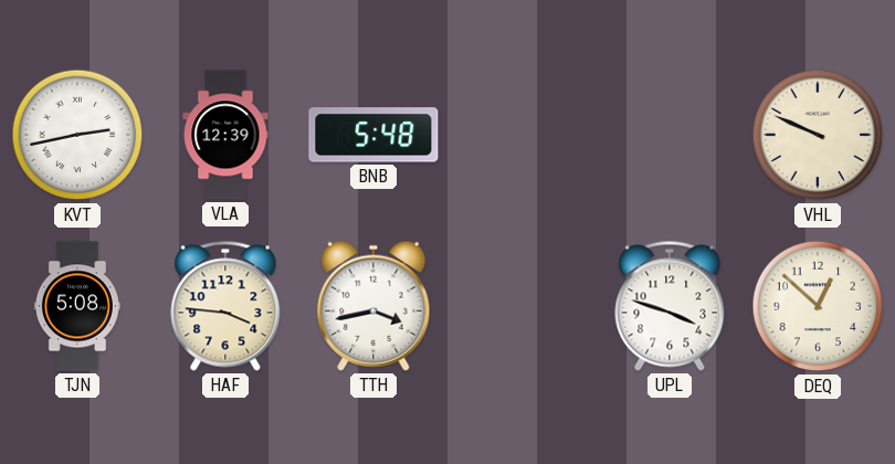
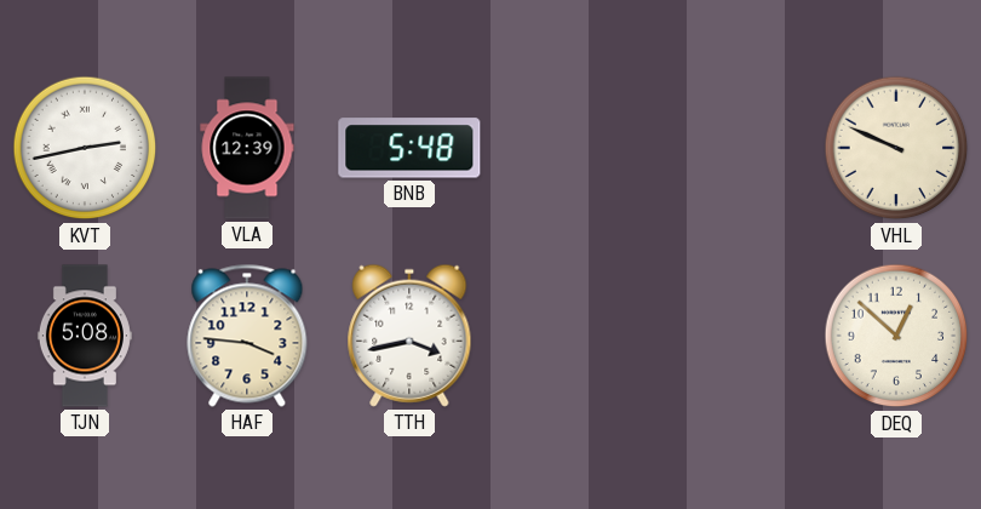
UPL: 3:48 -> none
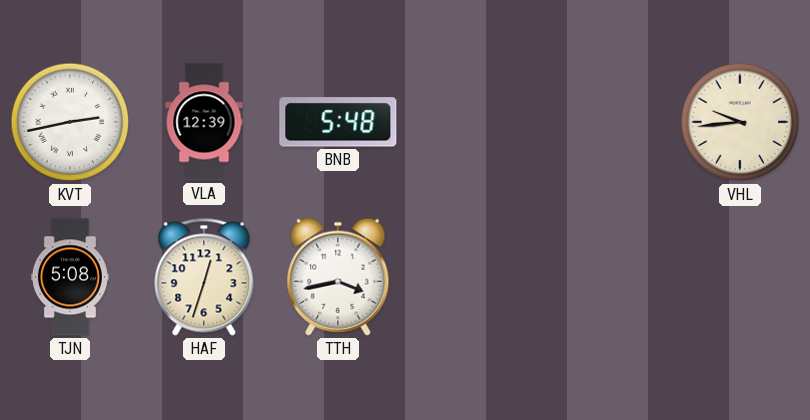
VHL: 9:49 -> 9:44
HAF: 3:46 -> 12:33
DEQ: 12:52 -> none
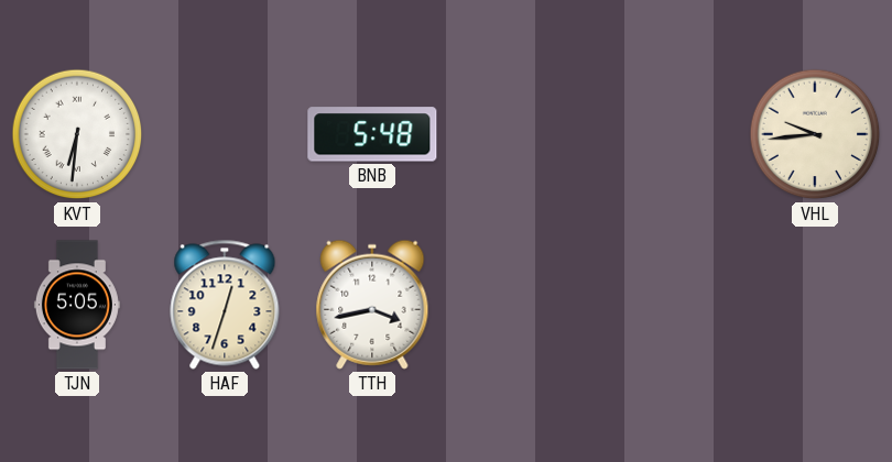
KVT: 2:43 -> 6:31
VLA: 12:39 -> none
TJN: 5:08 -> 5:05
